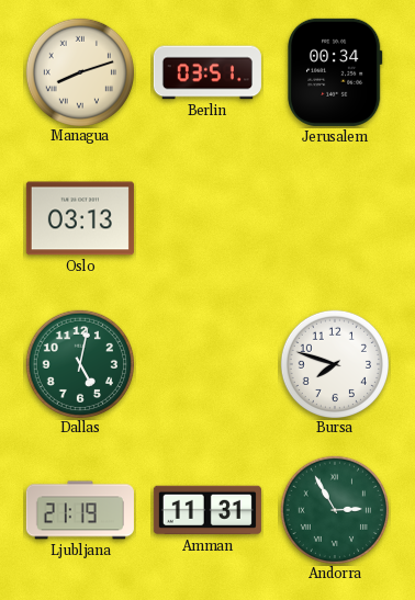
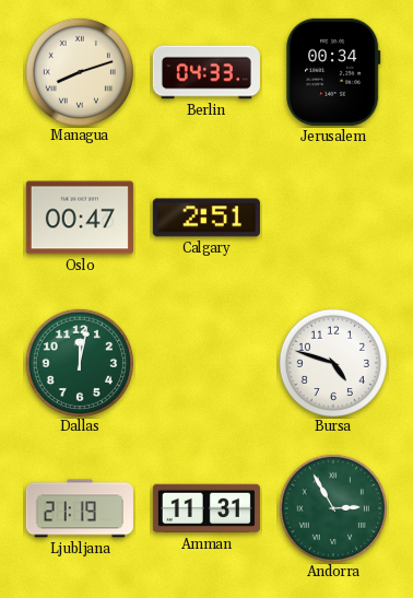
Berlin: 03:51 -> 04:33
Oslo: 03:13 -> 00:47
Calgary: none -> 2:51
Dallas: 5:02 -> 12:02
Bursa: 7:48 -> 4:48
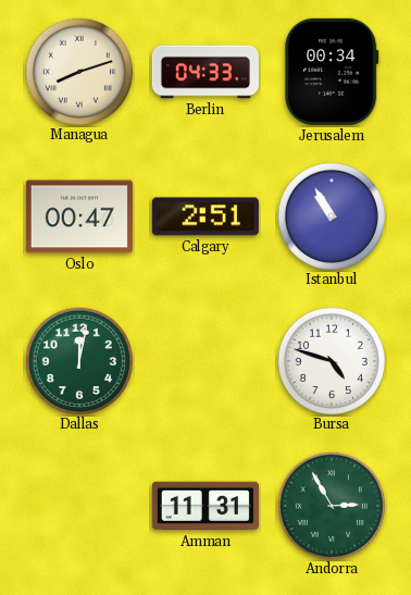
Istanbul: none -> 10:55
Ljubljana: 21:19 -> none
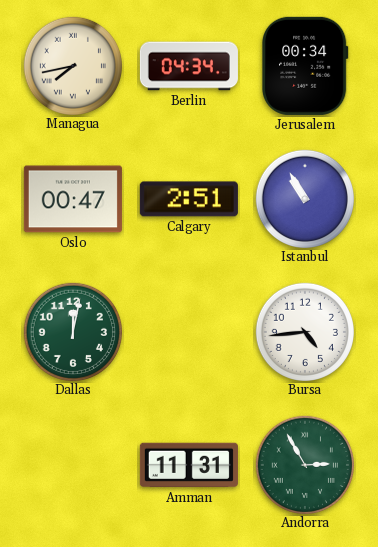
Managua: 8:12 -> 7:43
Berlin: 04:33 -> 04:34
Bursa: 4:48 -> 4:44
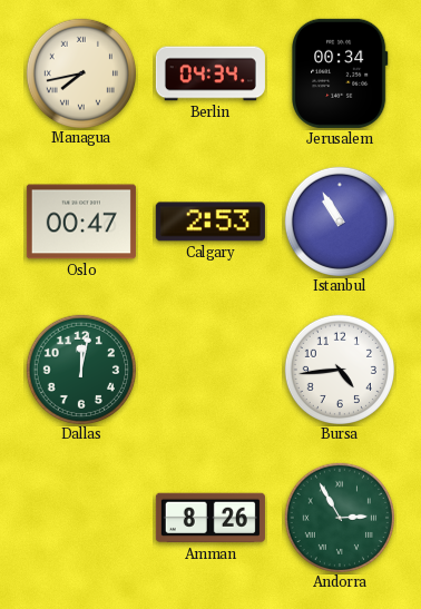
Calgary: 2:51 -> 2:53
Amman: 11:31 -> 8:26
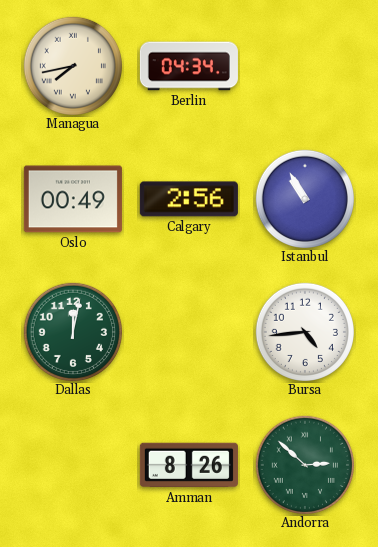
Jerusalem: 00:34 -> none
Oslo: 00:47 -> 00:49
Calgary: 2:53 -> 2:56
Andorra: 2:55 -> 2:52
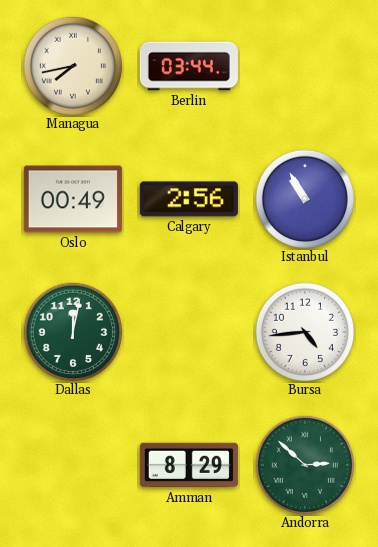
Berlin: 04:34 -> 03:44
Amman: 8:26 -> 8:29
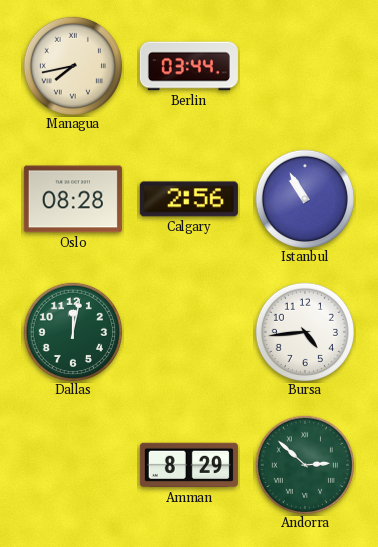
Oslo: 00:49 -> 08:28
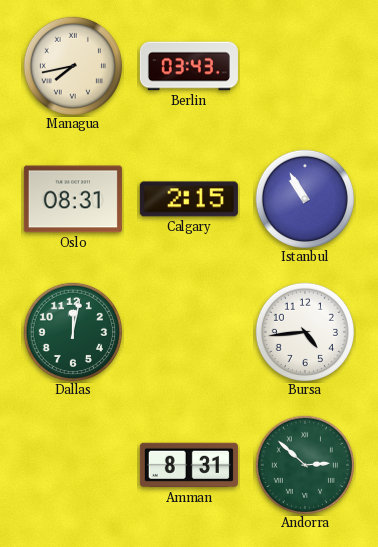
Berlin: 03:44 -> 03:43
Oslo: 08:28 -> 08:31
Calgary: 2:56 -> 2:15
Amman: 8:29 -> 8:31
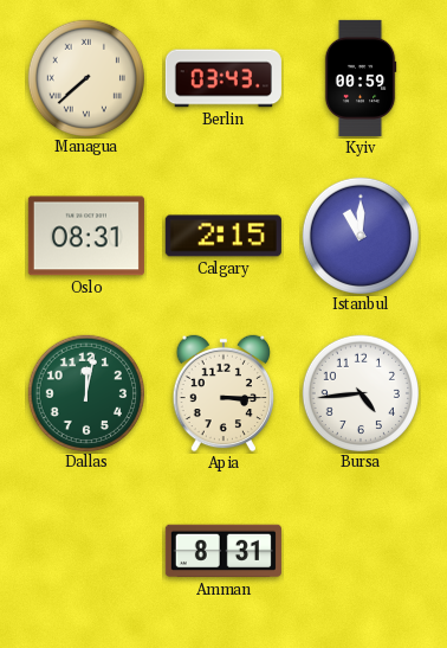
Managua: 7:43 -> 7:38
Kyiv: none -> 00:59
Istanbul: 10:55 -> 11:00
Apia: none -> 3:15
Andorra: 2:52 -> none
